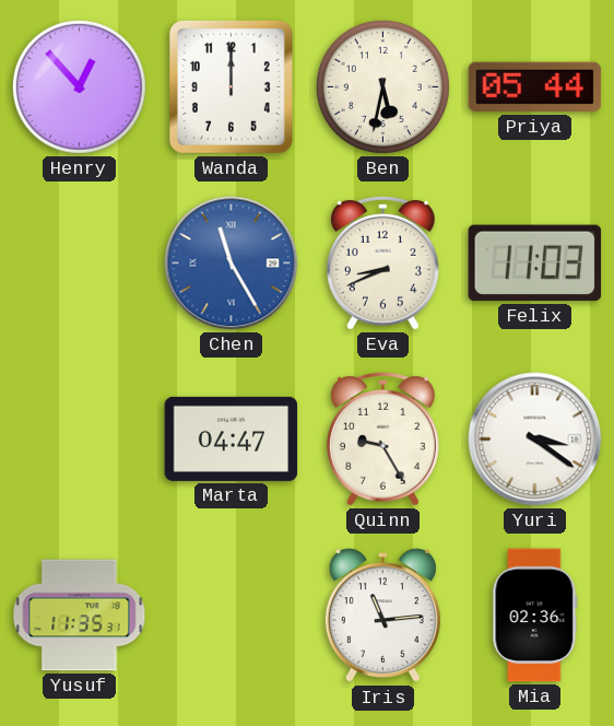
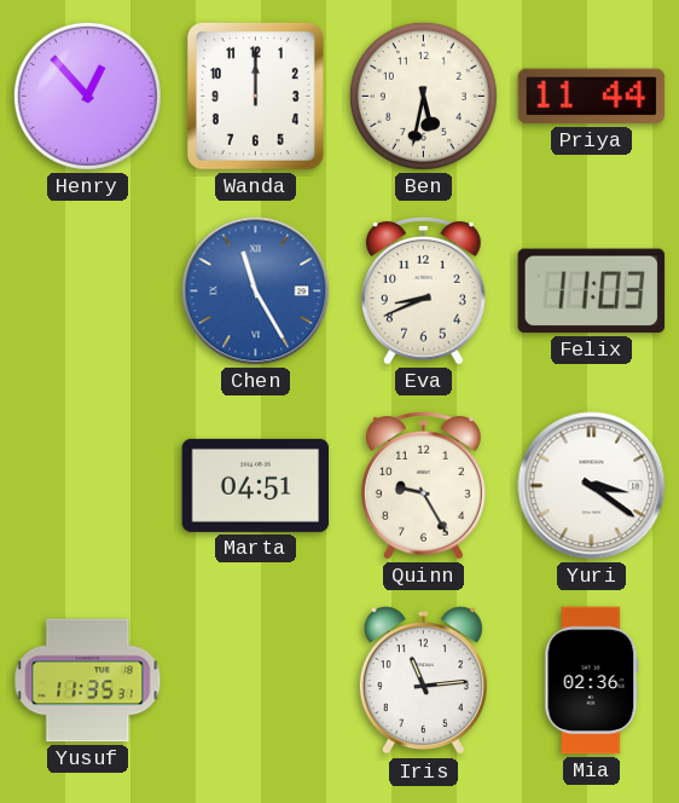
Priya: 05:44 -> 11:44
Marta: 04:47 -> 04:51
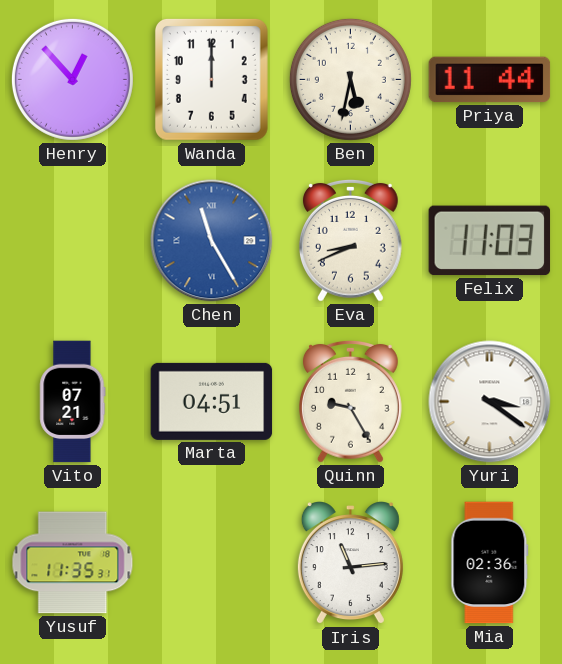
Vito: none -> 07:21
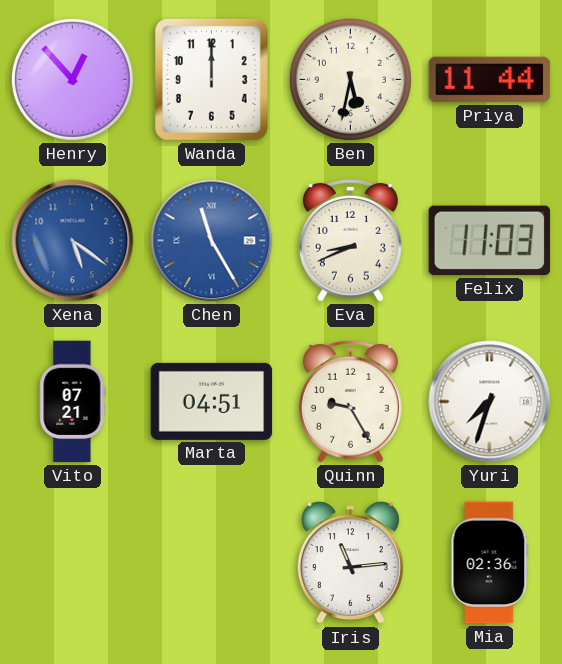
Xena: none -> 5:21
Yuri: 3:21 -> 7:33
Yusuf: 11:35 -> none
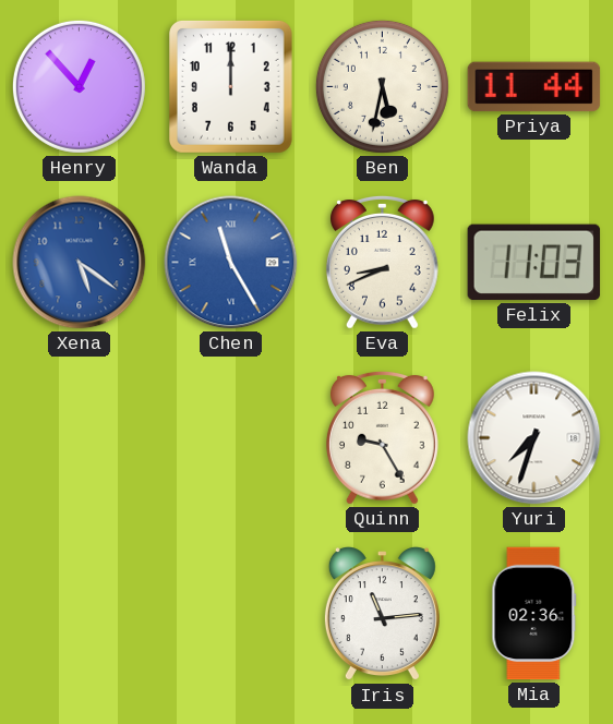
Vito: 07:21 -> none
Marta: 04:51 -> none
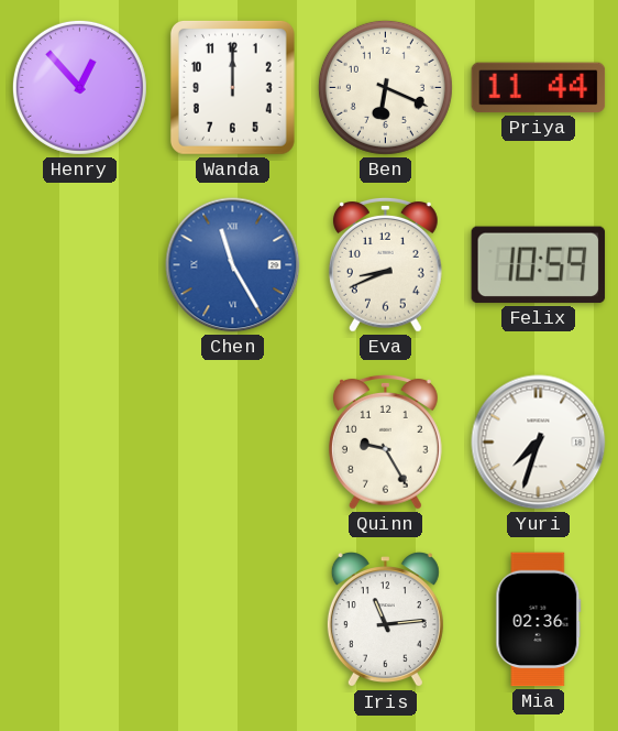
Ben: 5:32 -> 6:19
Xena: 5:21 -> none
Felix: 11:03 -> 10:59
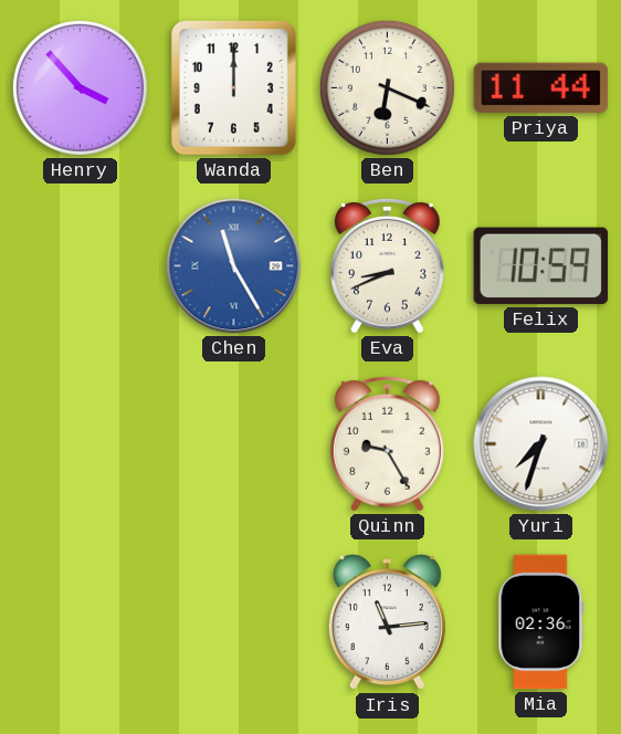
Henry: 12:53 -> 3:53
